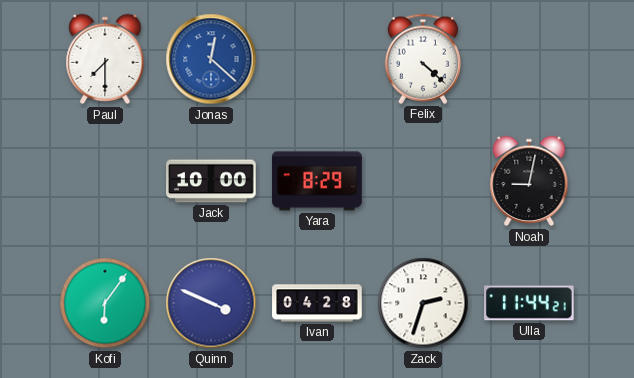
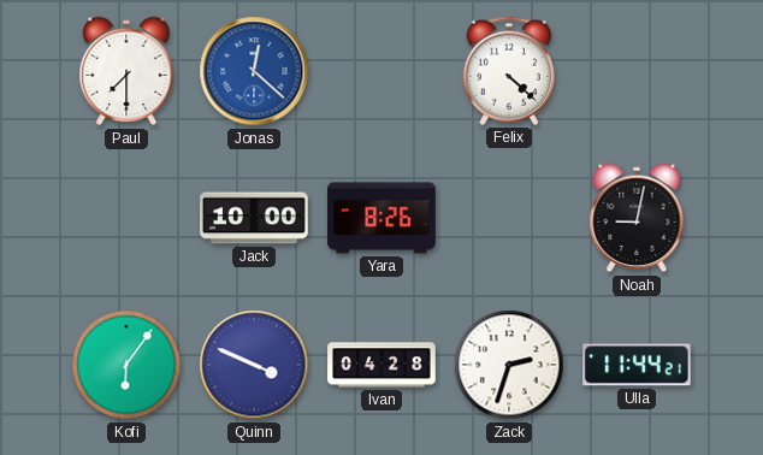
Yara: 8:29 -> 8:26
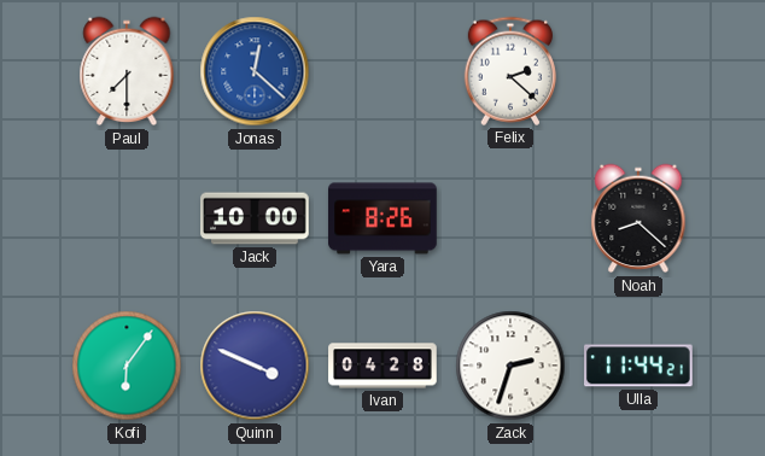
Felix: 4:22 -> 2:22
Noah: 9:02 -> 8:22
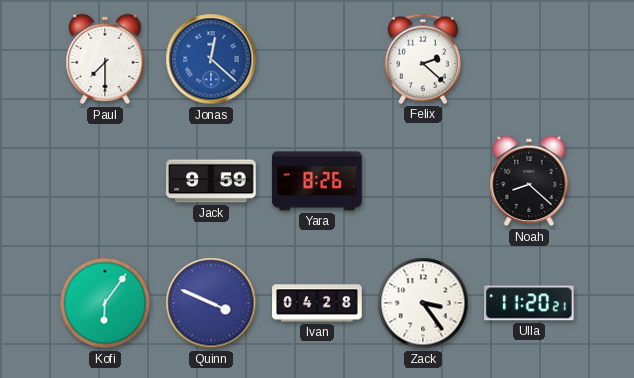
Jack: 10:00 -> 9:59
Zack: 2:33 -> 3:24
Ulla: 11:44 -> 11:20
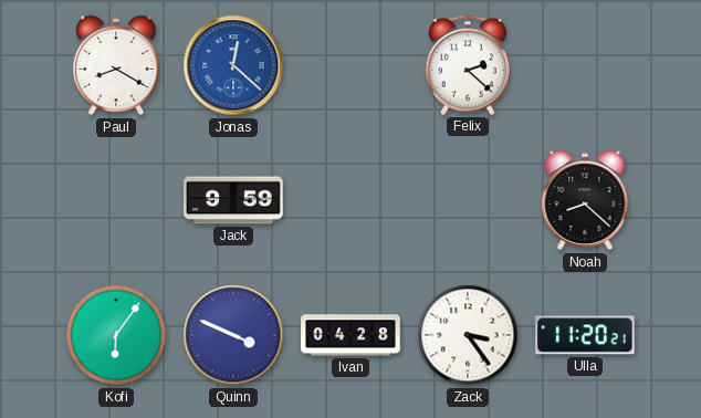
Paul: 7:30 -> 8:20
Yara: 8:26 -> none
